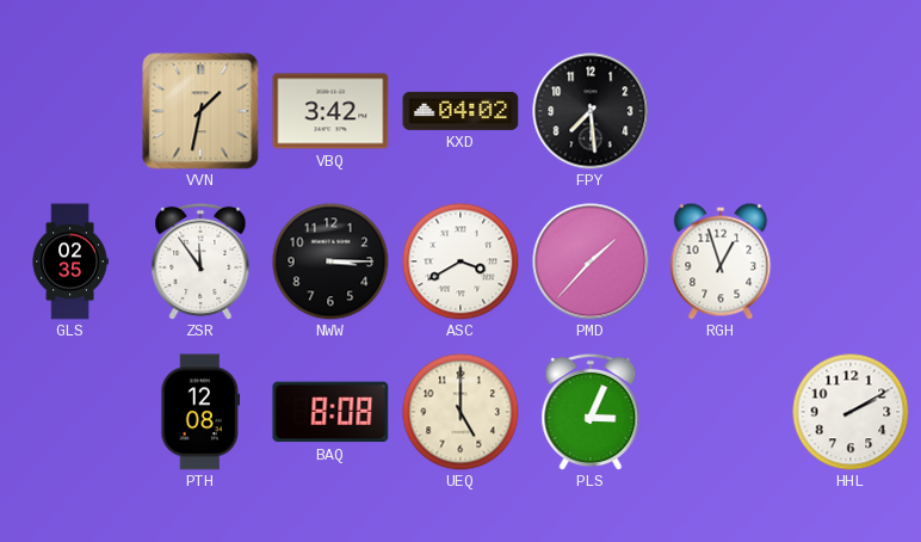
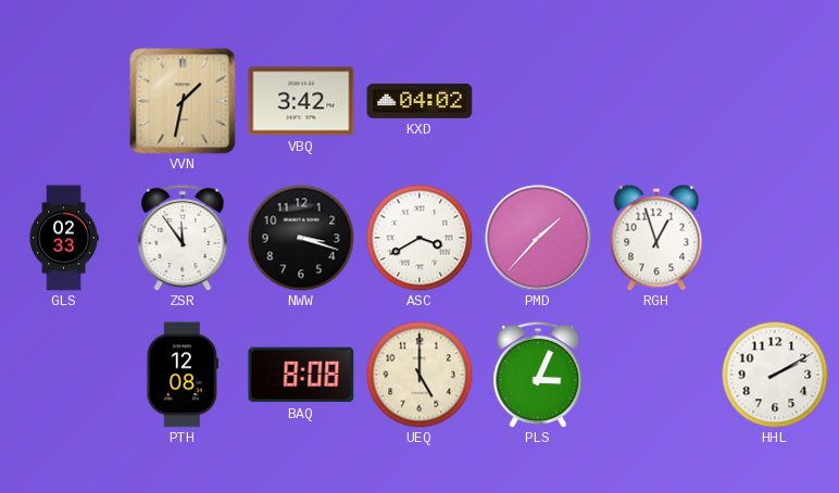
FPY: 7:29 -> none
GLS: 02:35 -> 02:33
NWW: 3:15 -> 3:18
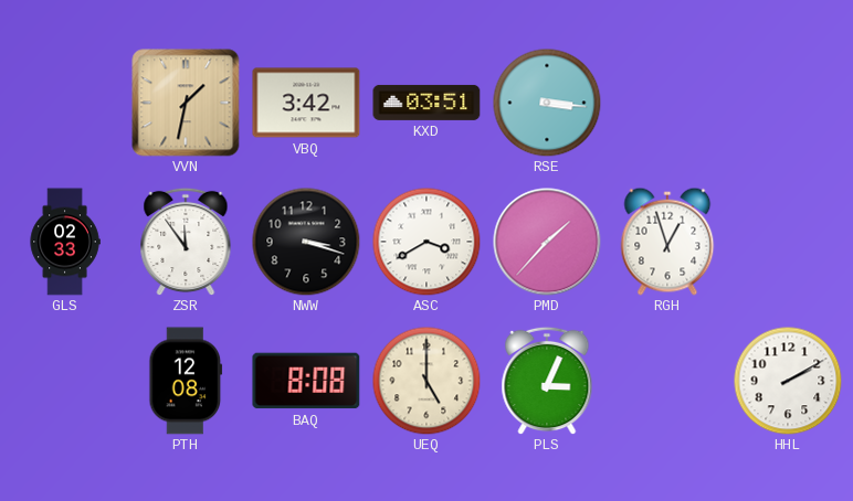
KXD: 04:02 -> 03:51
RSE: none -> 3:16
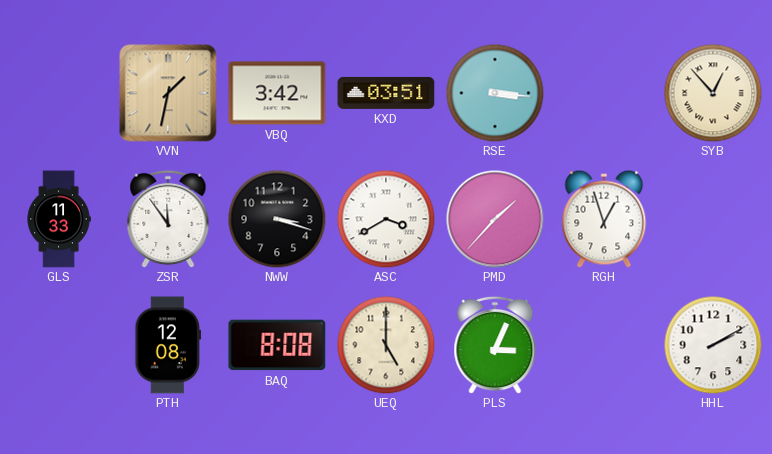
SYB: none -> 12:53
GLS: 02:33 -> 11:33
